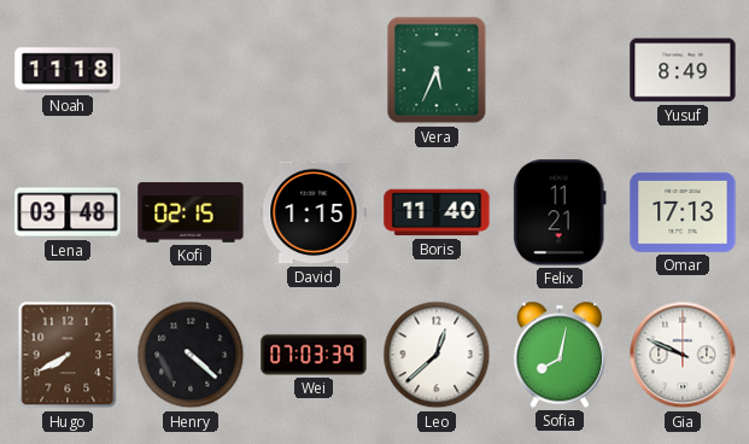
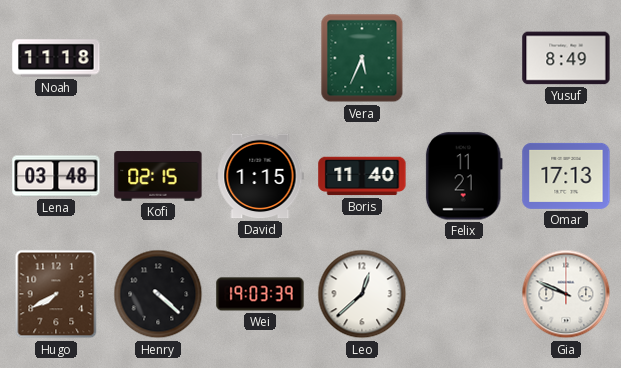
Wei: 07:03 -> 19:03
Sofia: 8:02 -> none
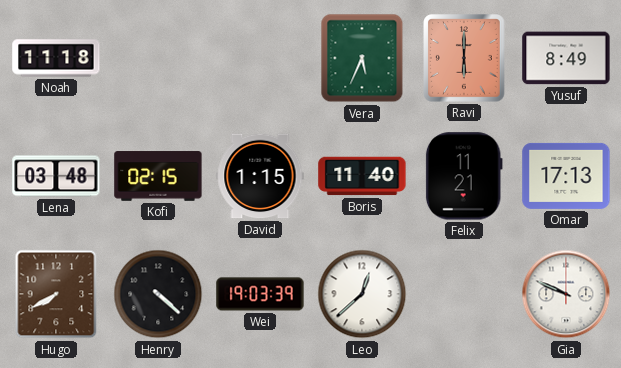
Ravi: none -> 6:00
